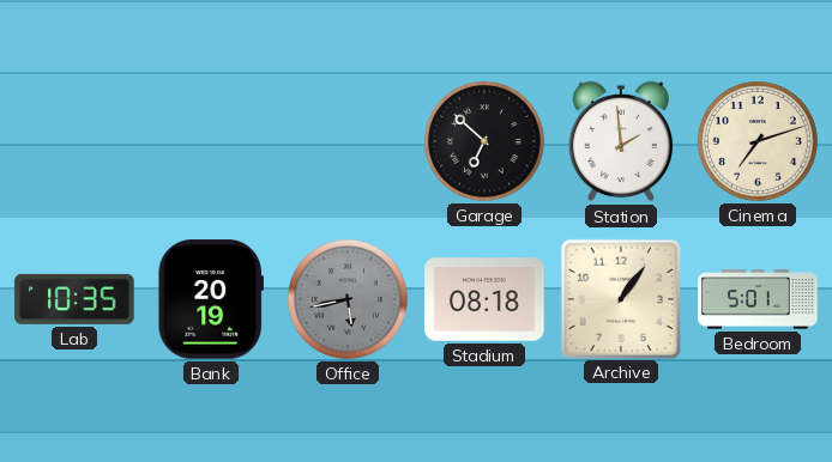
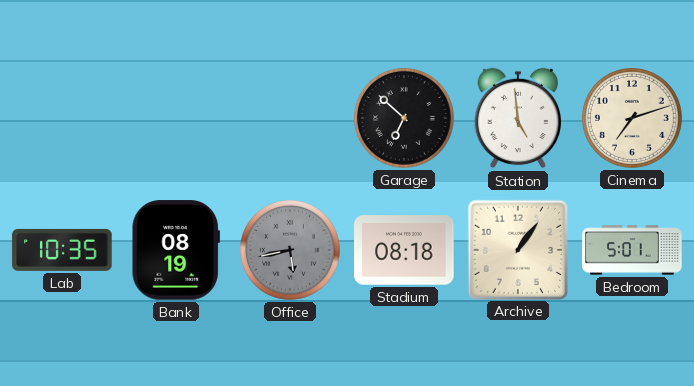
Station: 1:59 -> 4:59
Bank: 20:19 -> 08:19
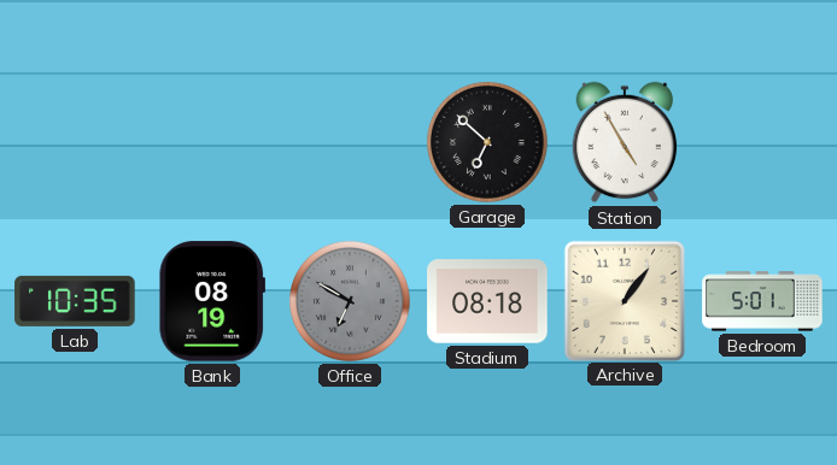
Station: 4:59 -> 4:55
Cinema: 7:12 -> none
Office: 5:43 -> 6:50
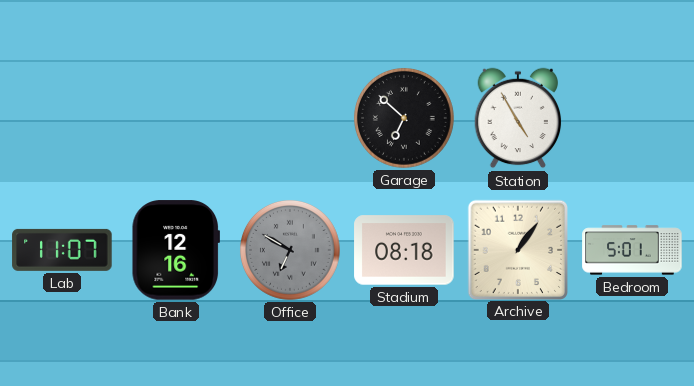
Lab: 10:35 -> 11:07
Bank: 08:19 -> 12:16
